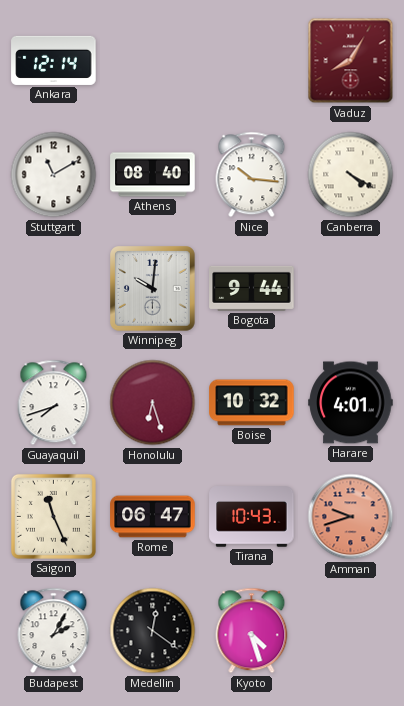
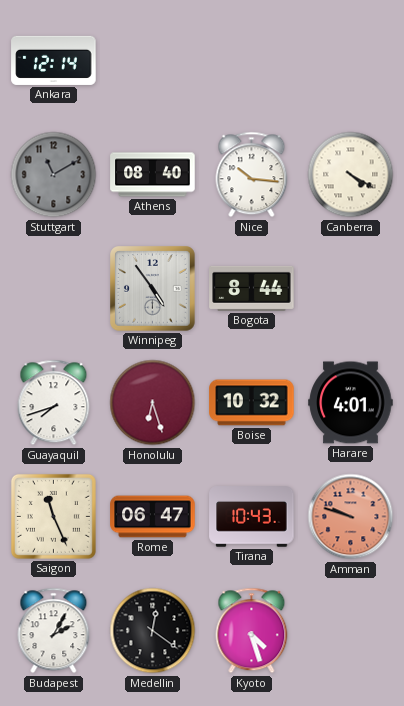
Vaduz: 8:05 -> none
Stuttgart dial: white -> grey
Winnipeg: 10:01 -> 4:54
Bogota: 9:44 -> 8:44
Amman: 9:42 -> 9:48
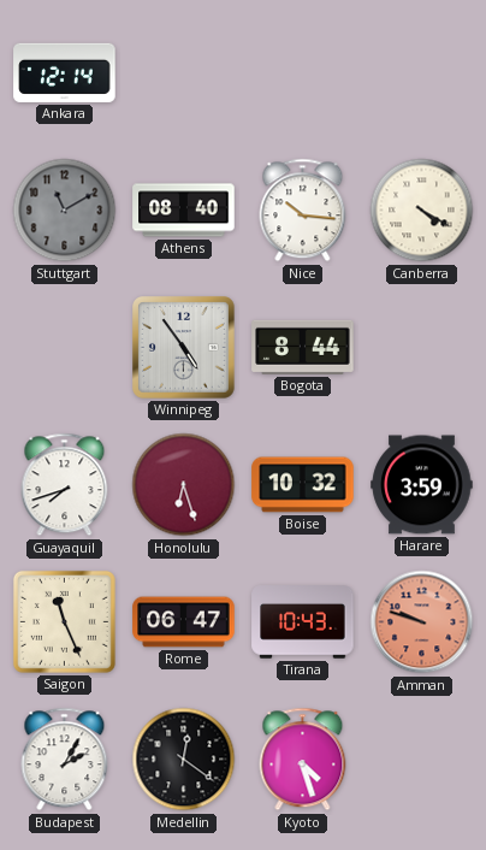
Harare: 4:01 -> 3:59
